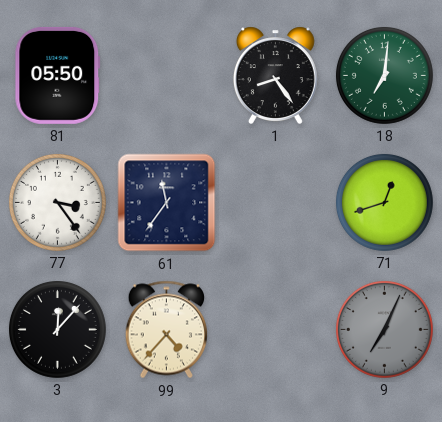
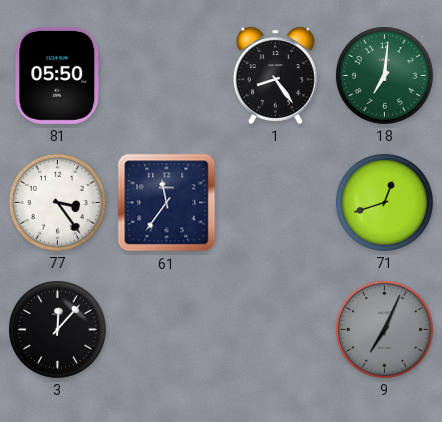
99: 4:37 -> none
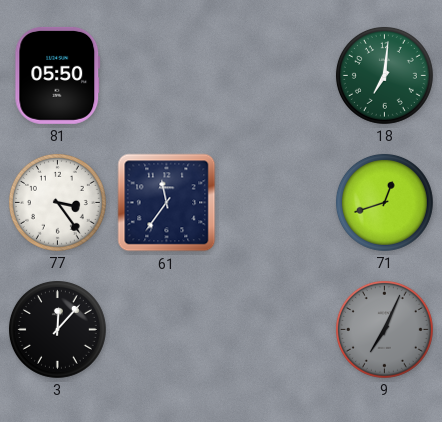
1: 8:24 -> none
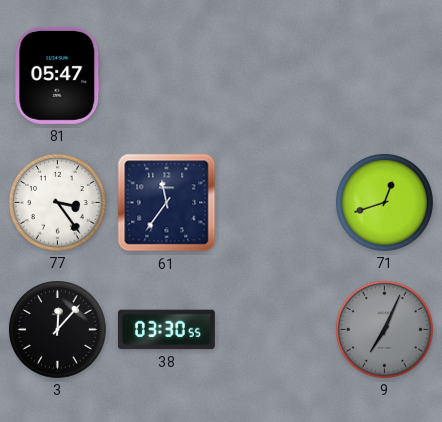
81: 05:50 -> 05:47
18: 7:01 -> none
38: none -> 03:30
